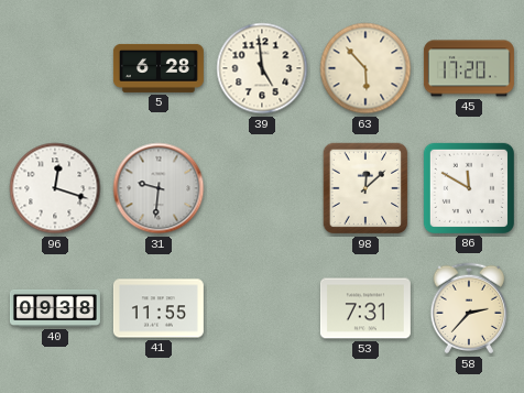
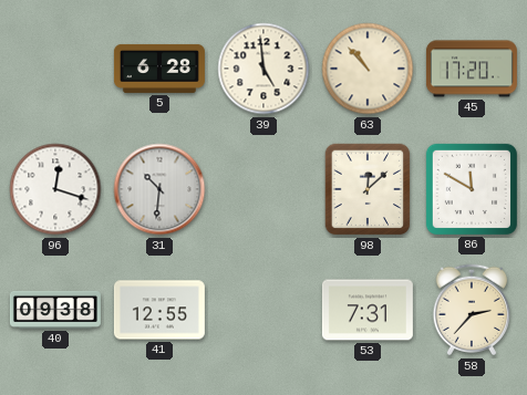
63: 5:53 -> 10:53
31: 9:31 -> 10:31
41: 11:55 -> 12:55
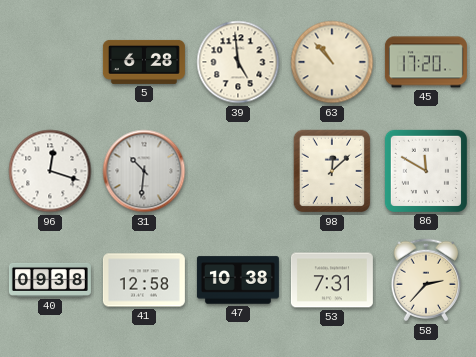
41: 12:55 -> 12:58
47: none -> 10:38
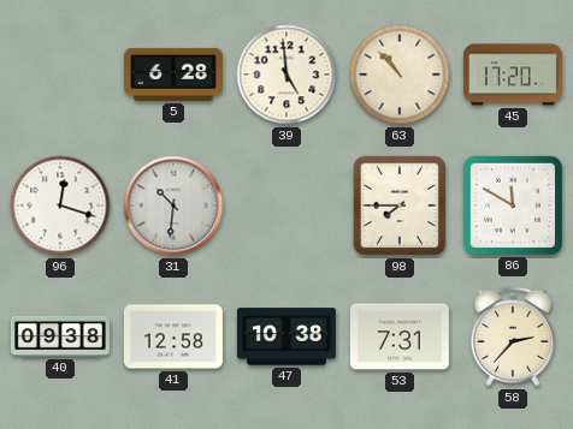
98: 12:08 -> 7:45
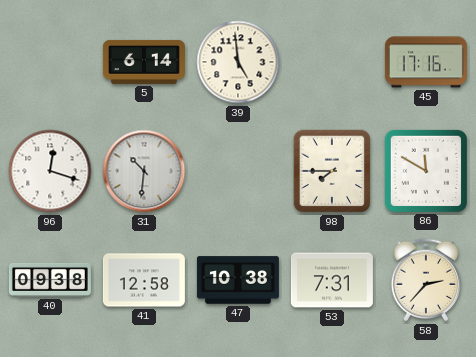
5: 6:28 -> 6:14
63: 10:53 -> none
45: 17:20 -> 17:16
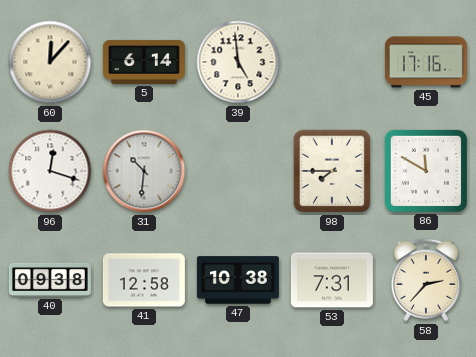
60: none -> 12:07
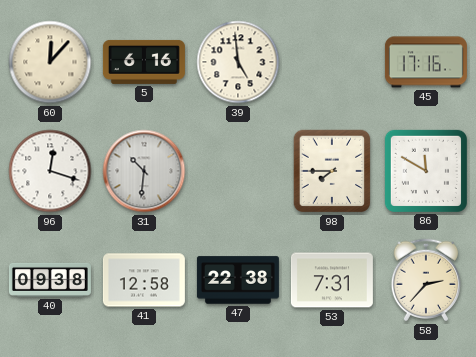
5: 6:14 -> 6:16
47: 10:38 -> 22:38
